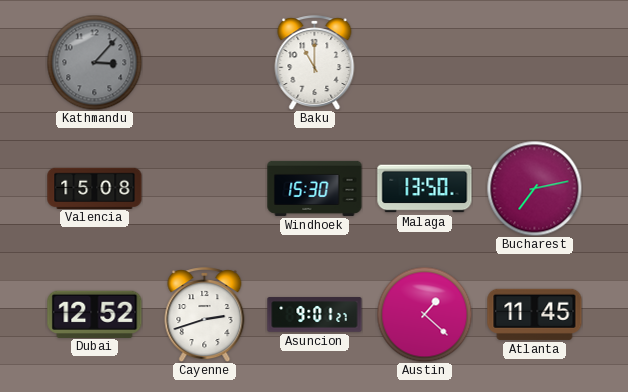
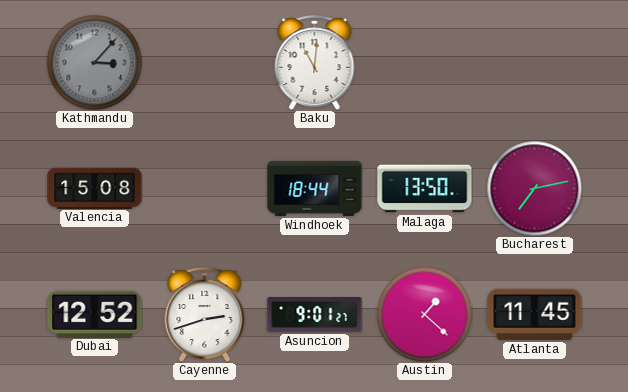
Baku: 11:00 -> 11:01
Windhoek: 15:30 -> 18:44
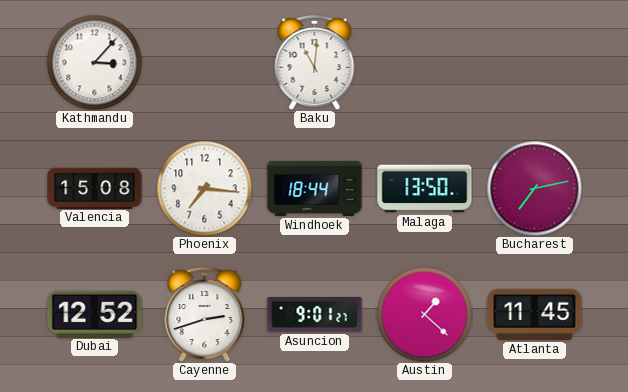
Kathmandu dial: grey -> white
Phoenix: none -> 7:16
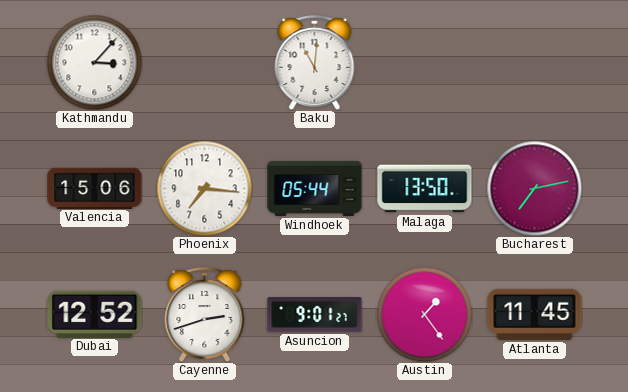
Valencia: 15:08 -> 15:06
Windhoek: 18:44 -> 05:44
Austin: 1:22 -> 1:24
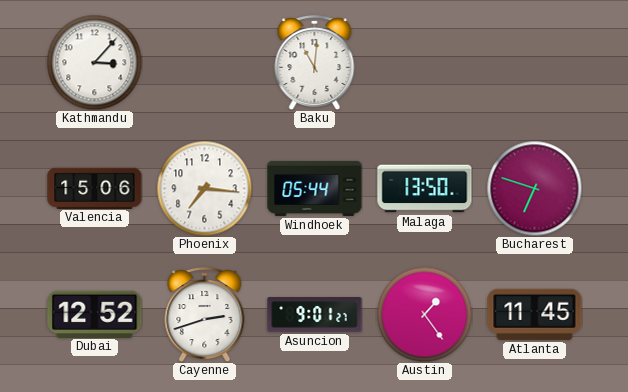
Bucharest: 7:13 -> 6:48
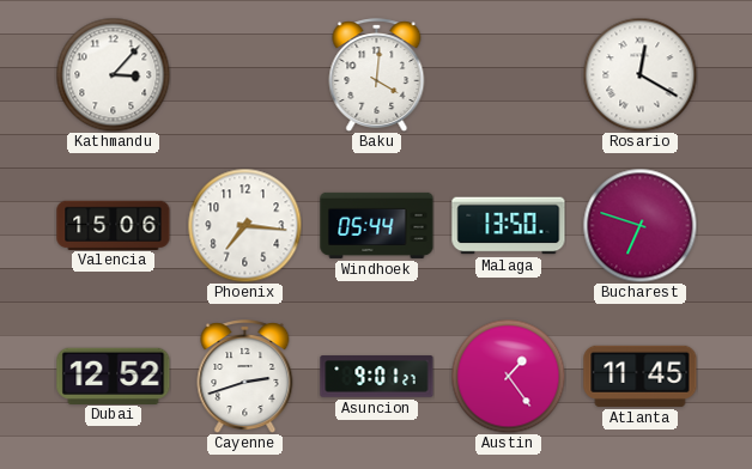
Baku: 11:01 -> 4:01
Rosario: none -> 12:20
